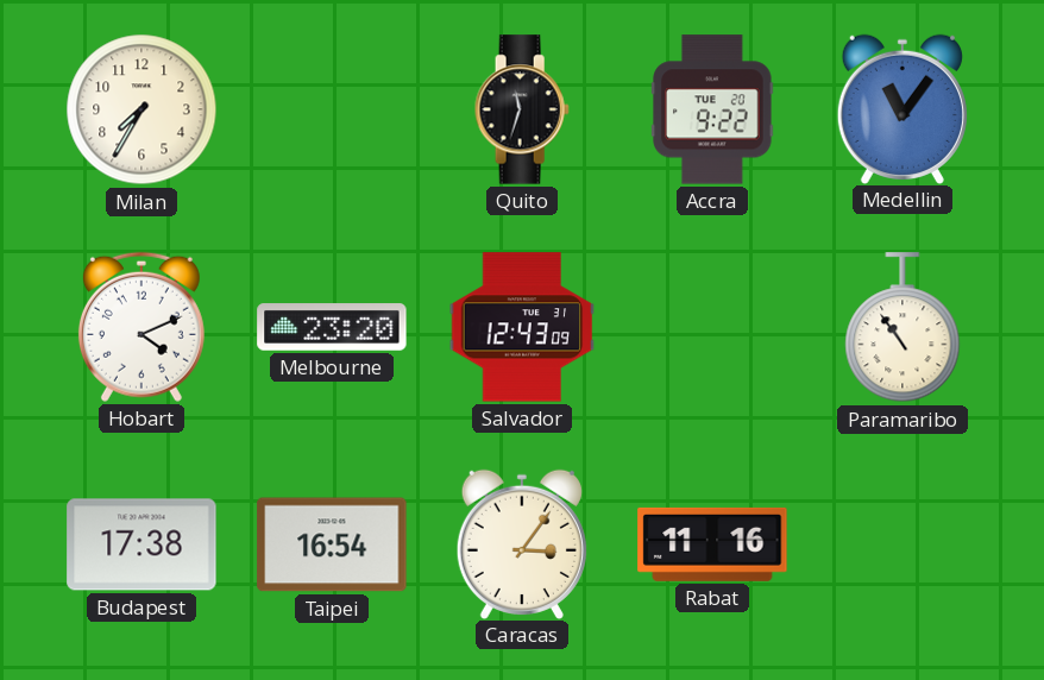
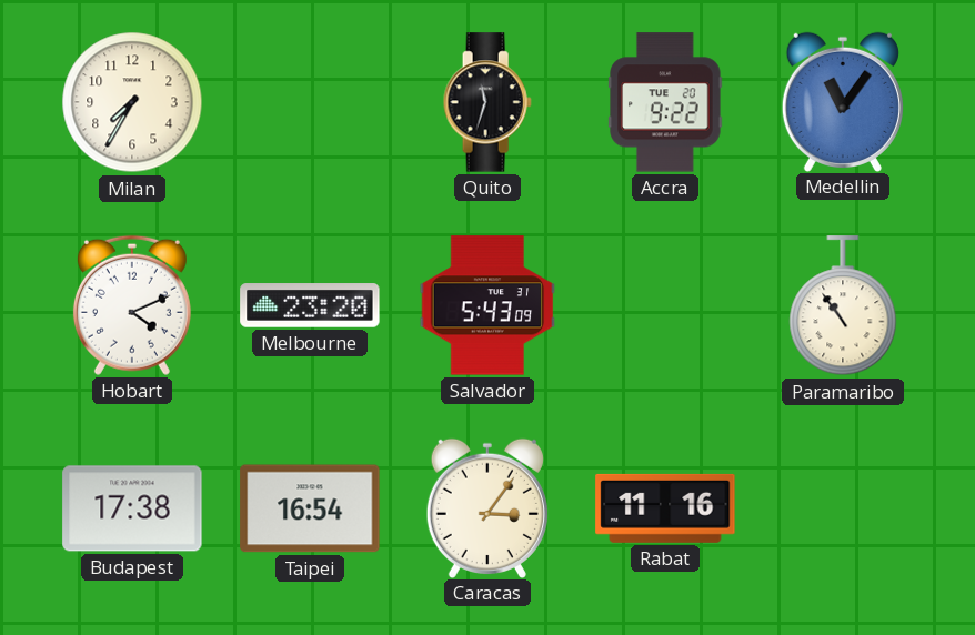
Salvador: 12:43 -> 5:43
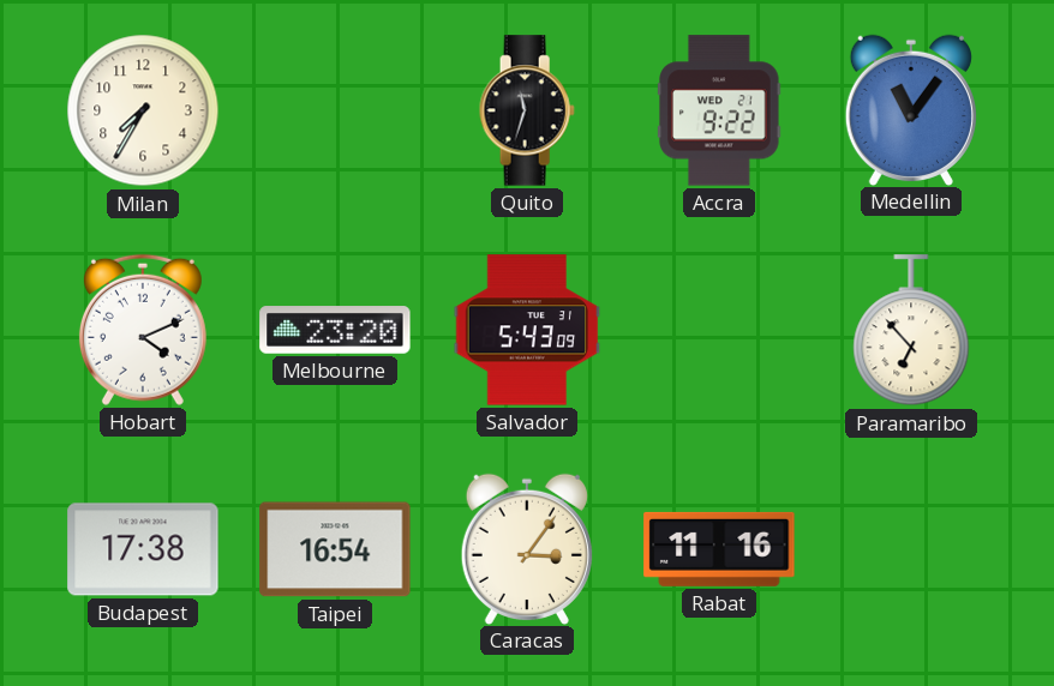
Accra date: TUE 20 -> WED 21
Paramaribo: 10:54 -> 6:53
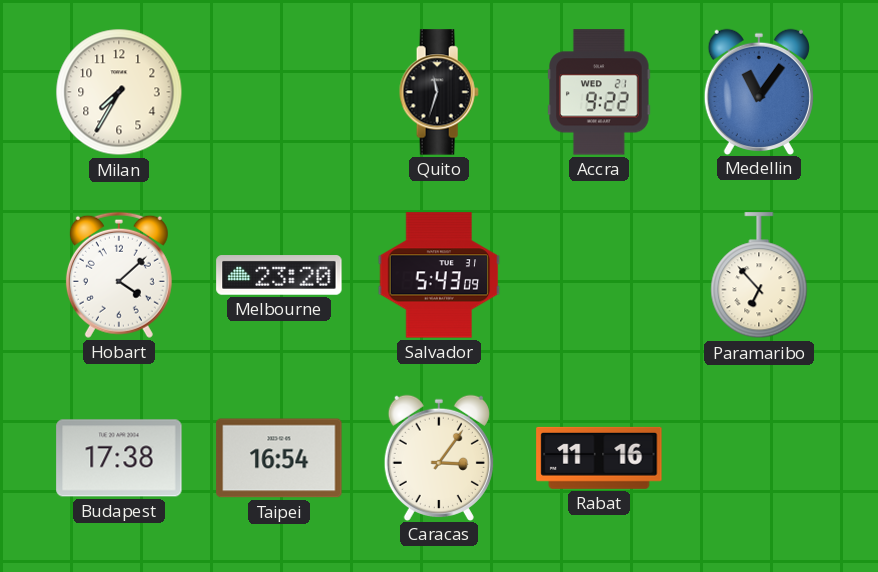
Hobart: 4:11 -> 4:08
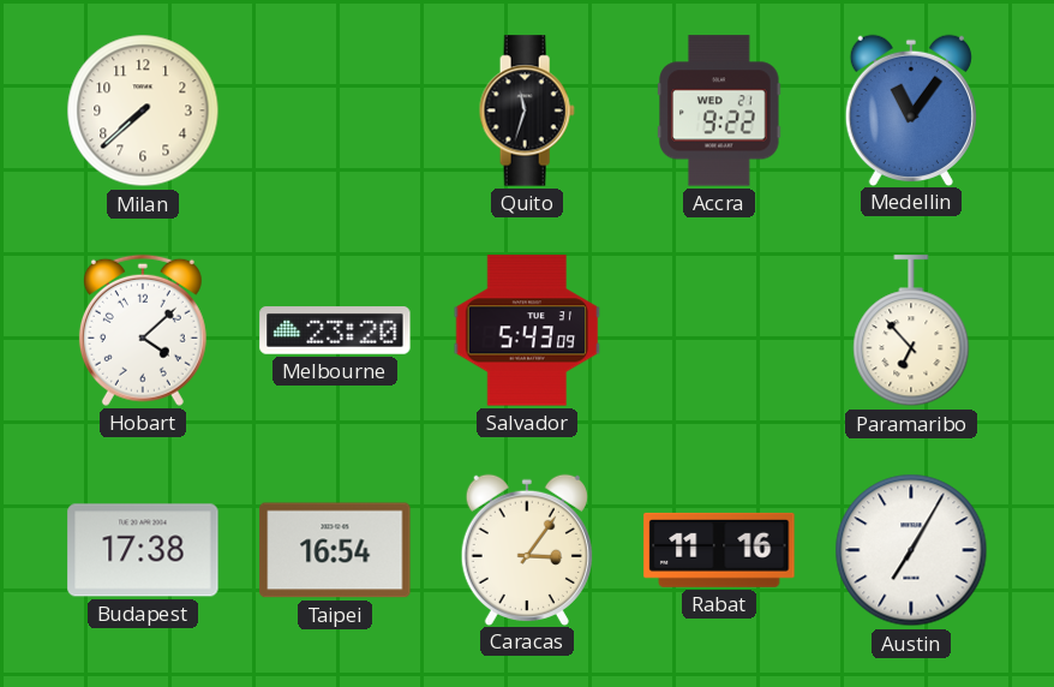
Milan: 7:35 -> 7:38
Austin: none -> 7:05
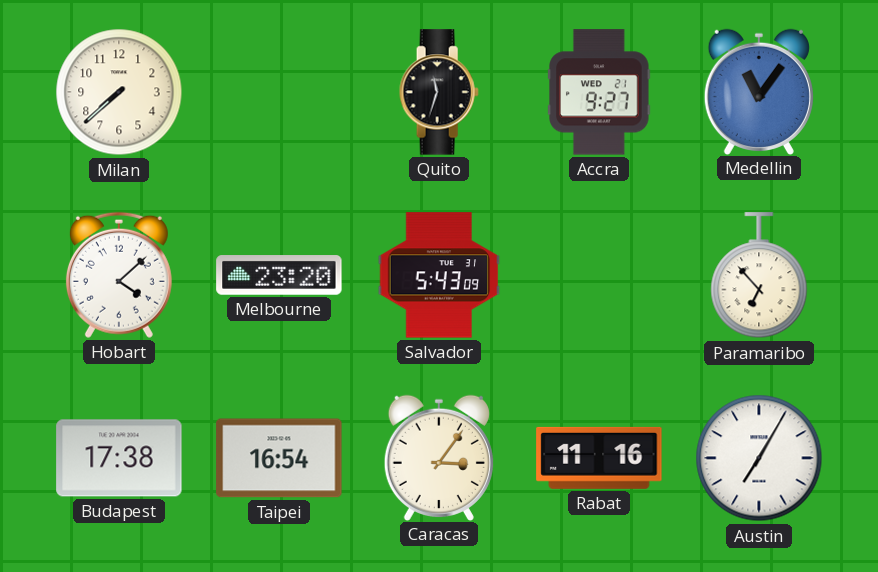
Accra: 9:22 -> 9:27
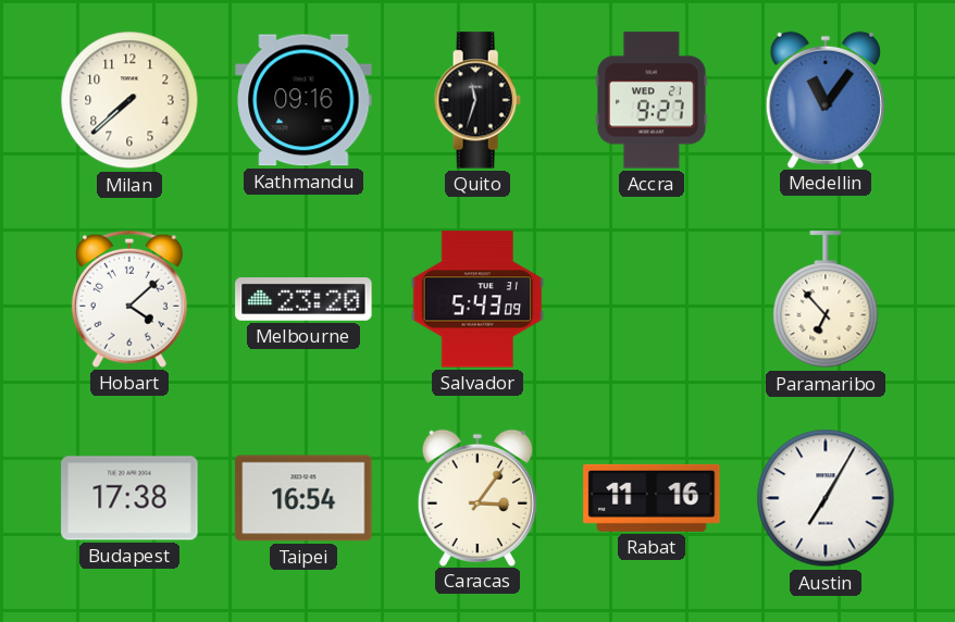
Kathmandu: none -> 09:16
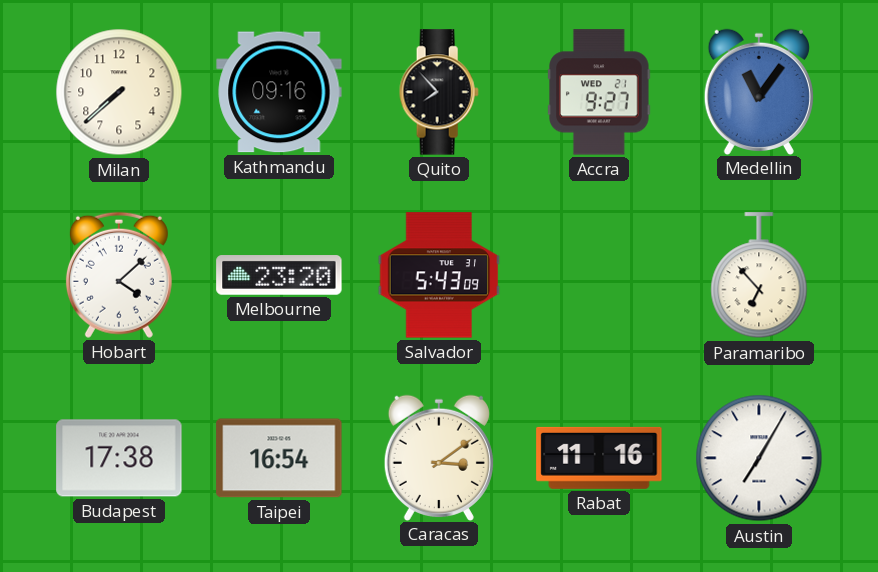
Quito: 11:33 -> 7:53
Caracas: 3:06 -> 3:09
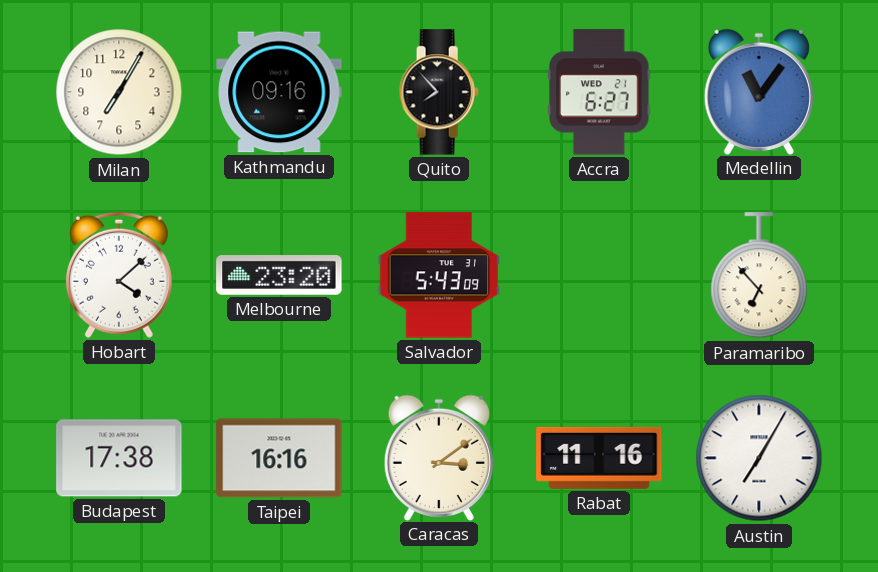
Milan: 7:38 -> 7:05
Accra: 9:27 -> 6:27
Taipei: 16:54 -> 16:16
